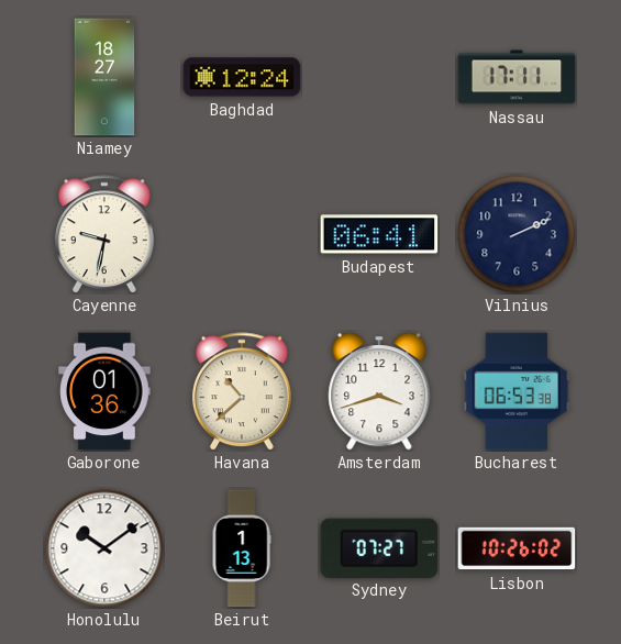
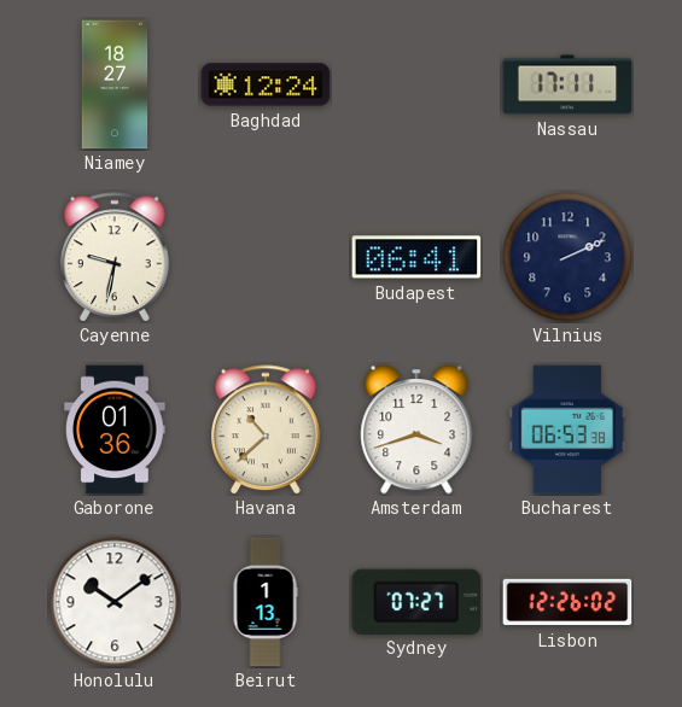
Lisbon: 10:26 -> 12:26
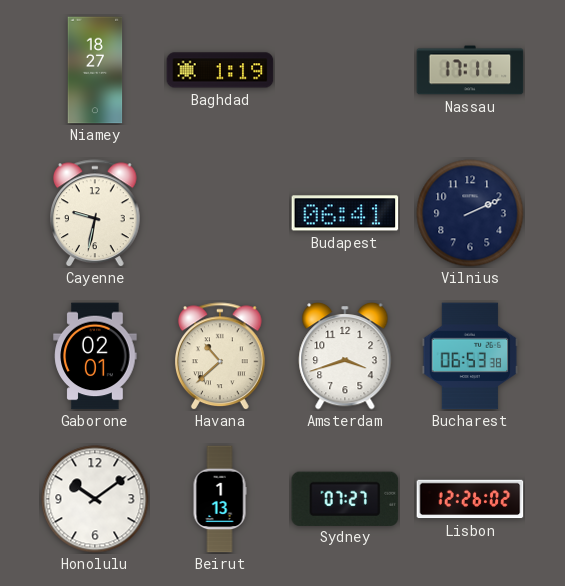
Baghdad: 12:24 -> 1:19
Gaborone: 01:36 -> 02:01
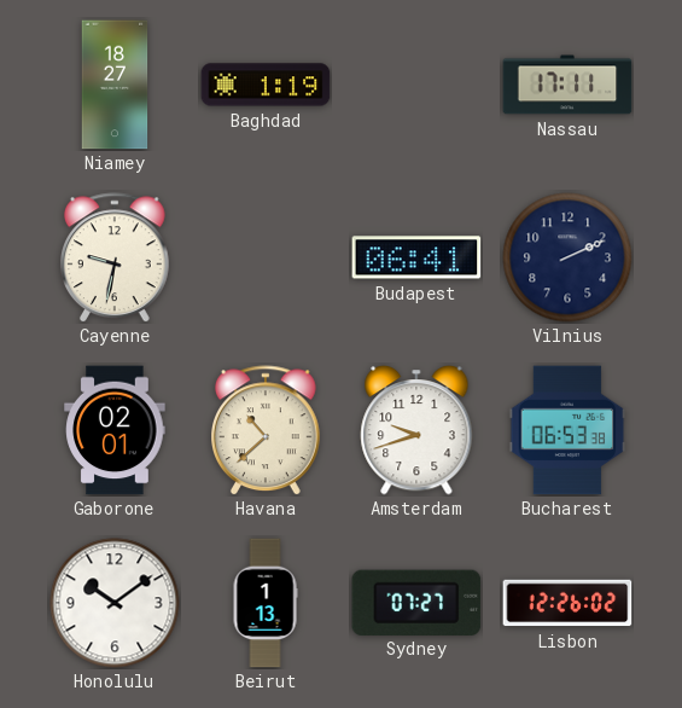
Amsterdam: 3:42 -> 9:42
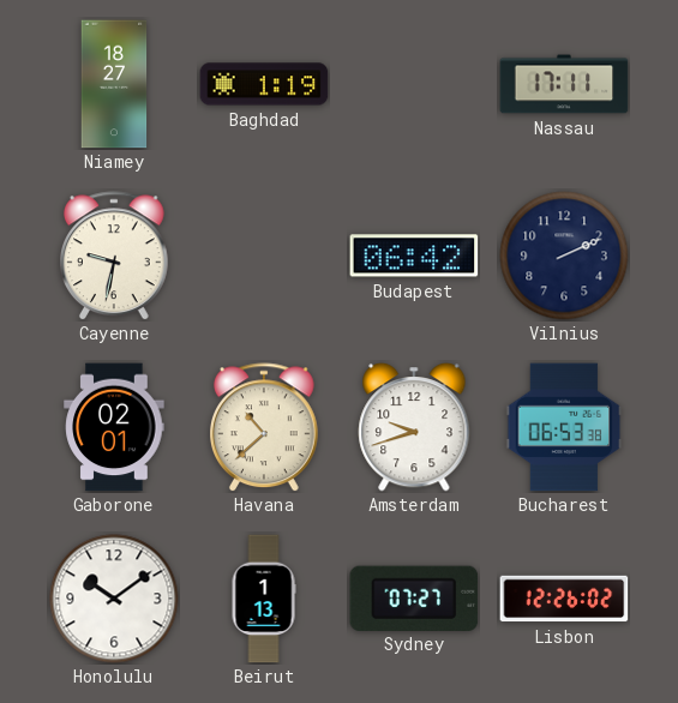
Budapest: 06:41 -> 06:42
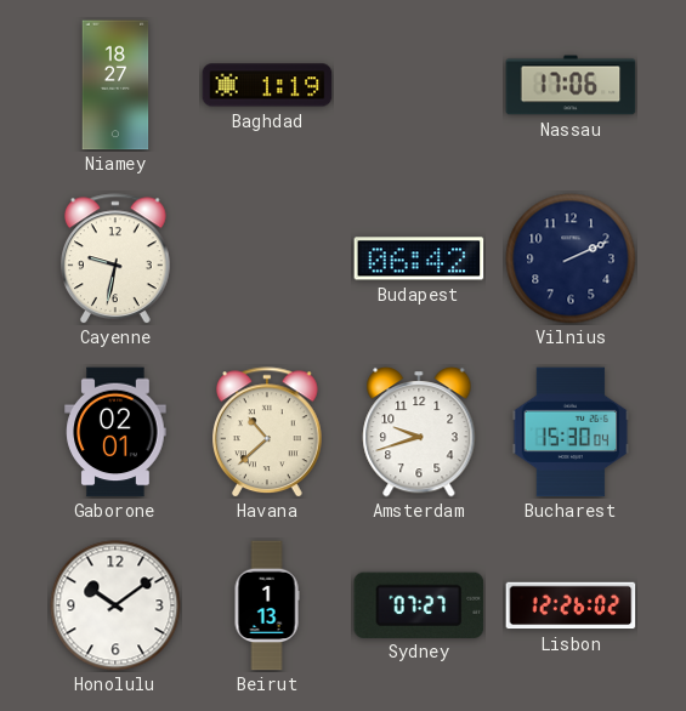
Nassau: 17:11 -> 17:06
Bucharest: 06:53 -> 15:30
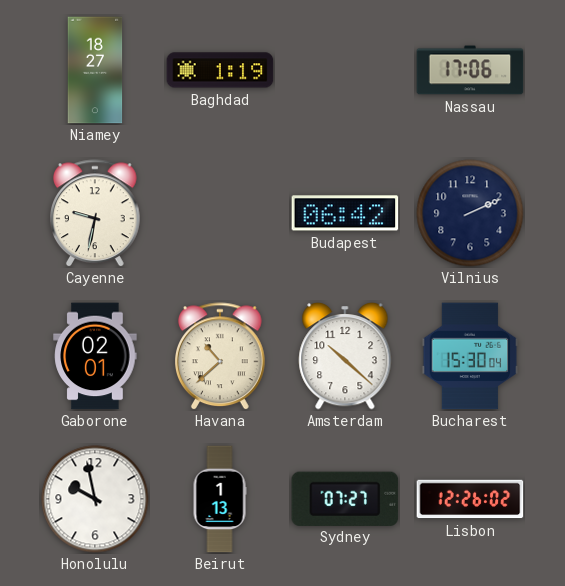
Amsterdam: 9:42 -> 10:22
Honolulu: 10:09 -> 9:58
